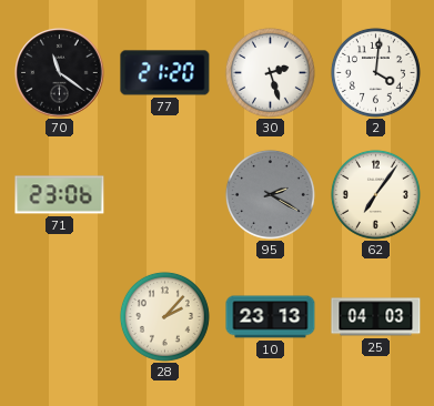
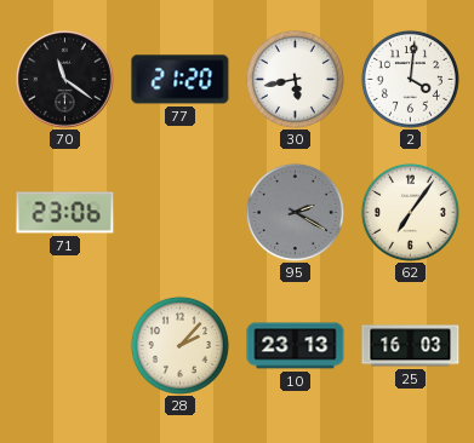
30: 2:27 -> 5:43
25: 04:03 -> 16:03
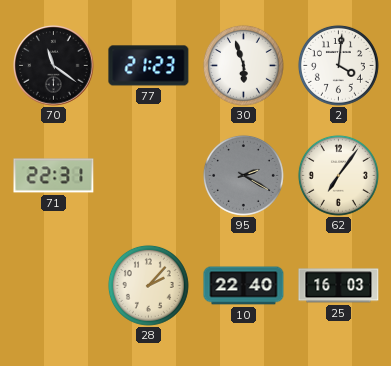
77: 21:20 -> 21:23
30: 5:43 -> 5:57
71: 23:06 -> 22:31
10: 23:13 -> 22:40
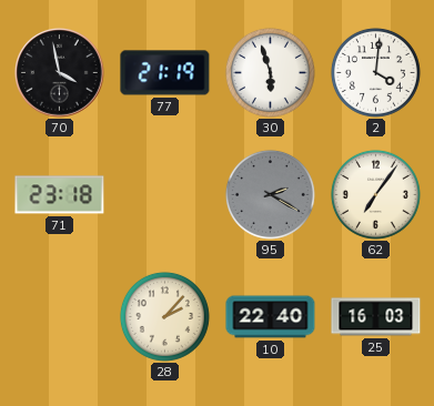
70: 11:21 -> 3:58
77: 21:23 -> 21:19
71: 22:31 -> 23:18
